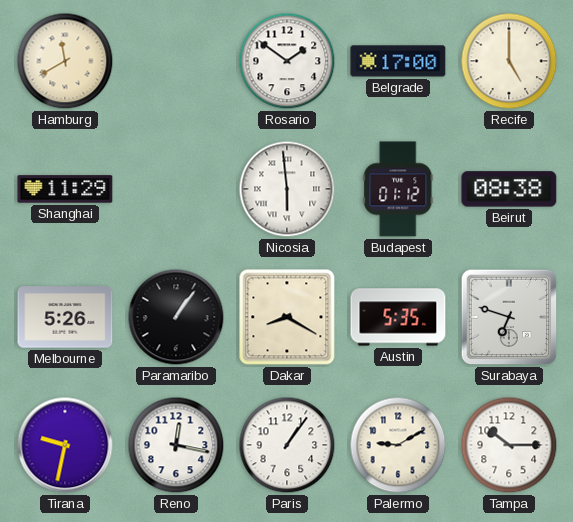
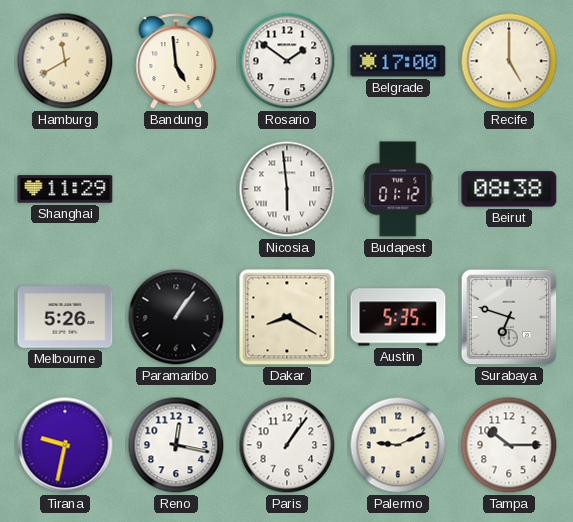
Bandung: none -> 4:59
Palermo: 9:10 -> 9:11
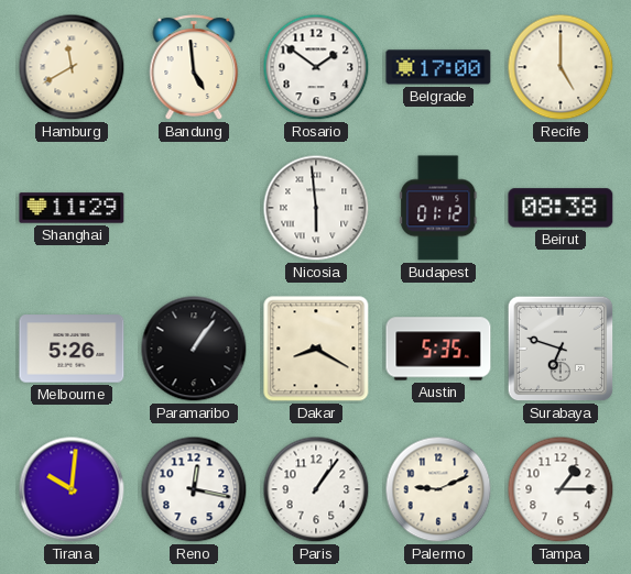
Tirana: 9:32 -> 10:01
Tampa: 10:15 -> 1:15
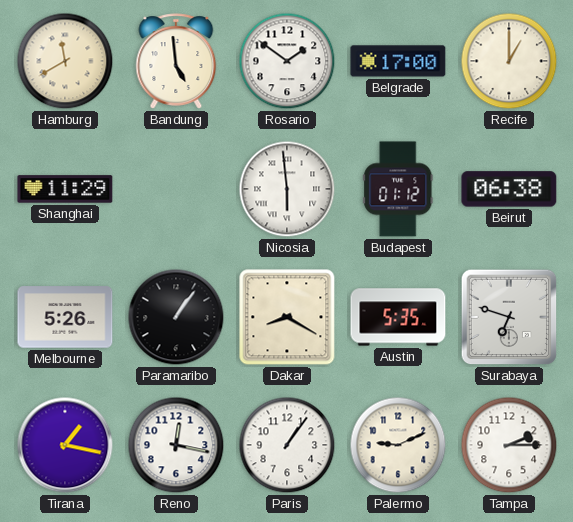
Recife: 5:00 -> 1:00
Beirut: 08:38 -> 06:38
Tirana: 10:01 -> 1:17
Tampa: 1:15 -> 2:15
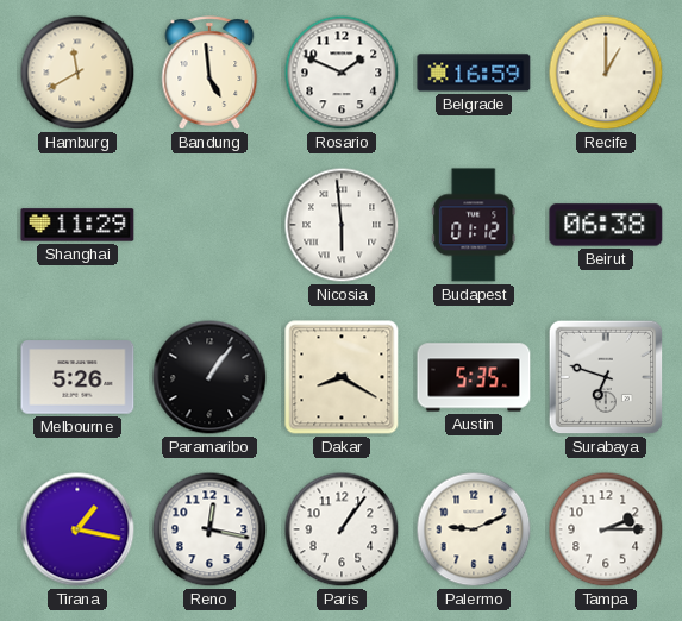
Rosario: 1:51 -> 1:49
Belgrade: 17:00 -> 16:59
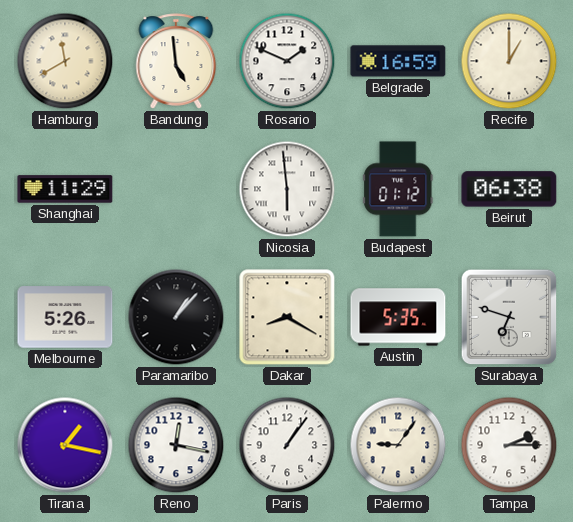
Paramaribo: 1:06 -> 1:07
Palermo: 9:11 -> 9:06
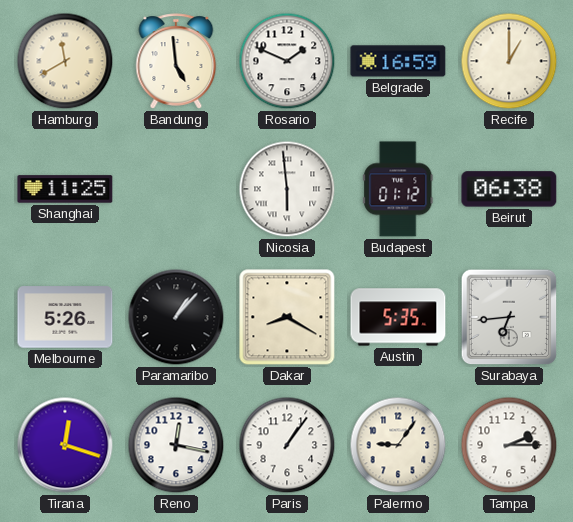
Shanghai: 11:29 -> 11:25
Surabaya: 6:48 -> 6:44
Tirana: 1:17 -> 12:18
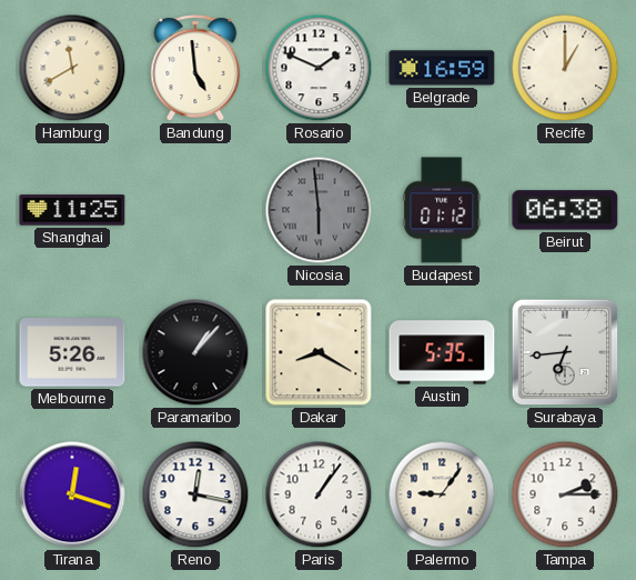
Nicosia dial: white -> grey
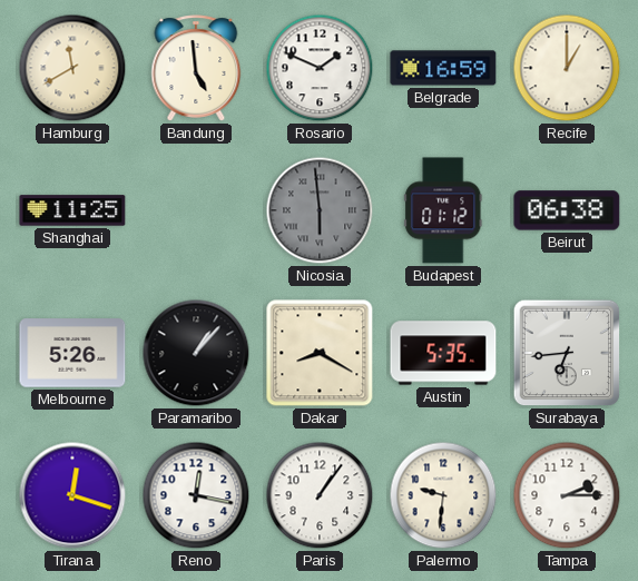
Palermo: 9:06 -> 9:31
